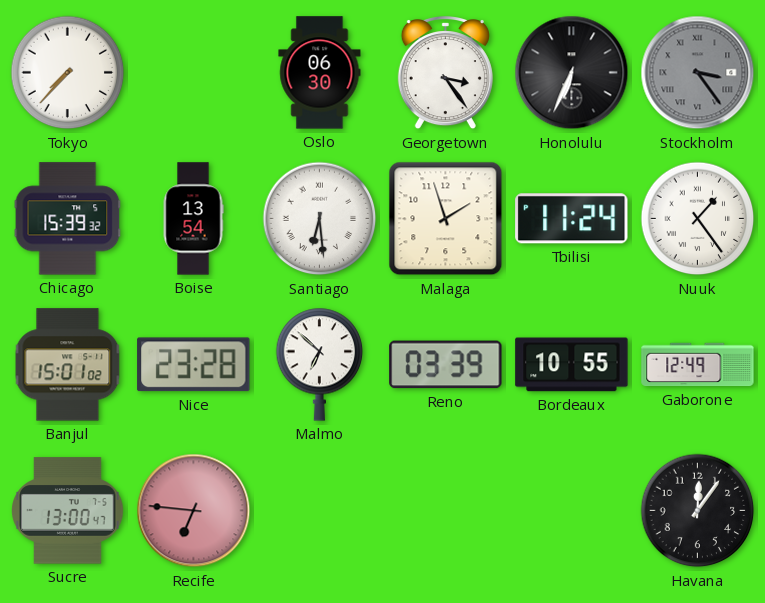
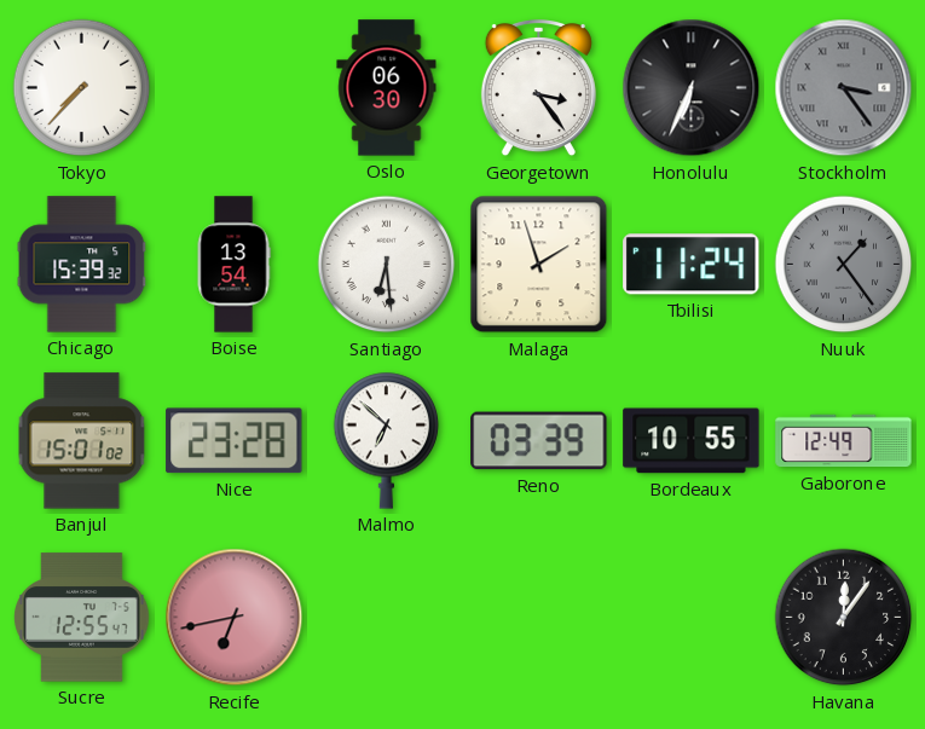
Nuuk dial: white -> grey
Sucre: 13:00 -> 12:55
Recife: 6:46 -> 6:43
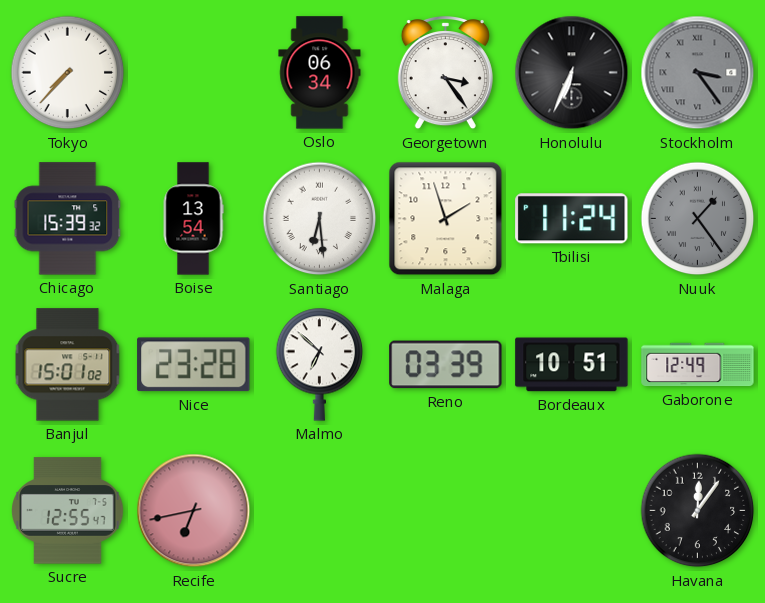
Oslo: 06:30 -> 06:34
Bordeaux: 10:55 -> 10:51
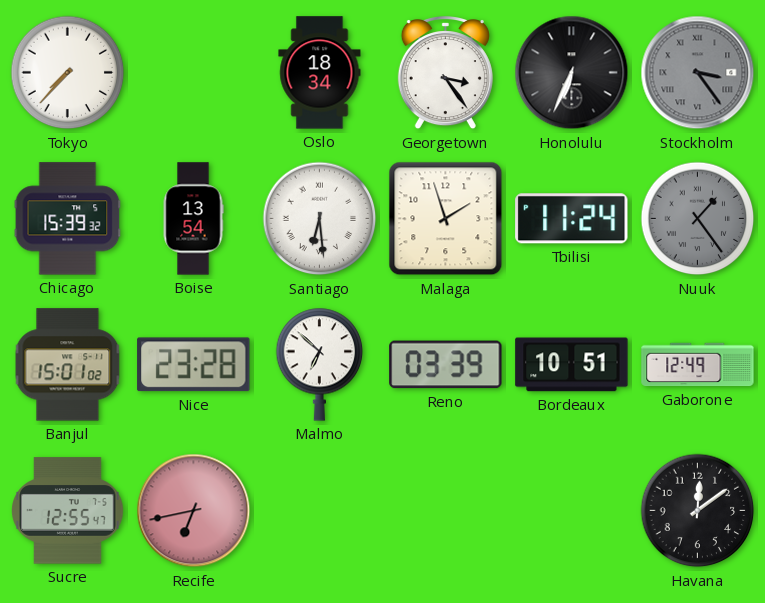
Oslo: 06:34 -> 18:34
Havana: 12:06 -> 12:09
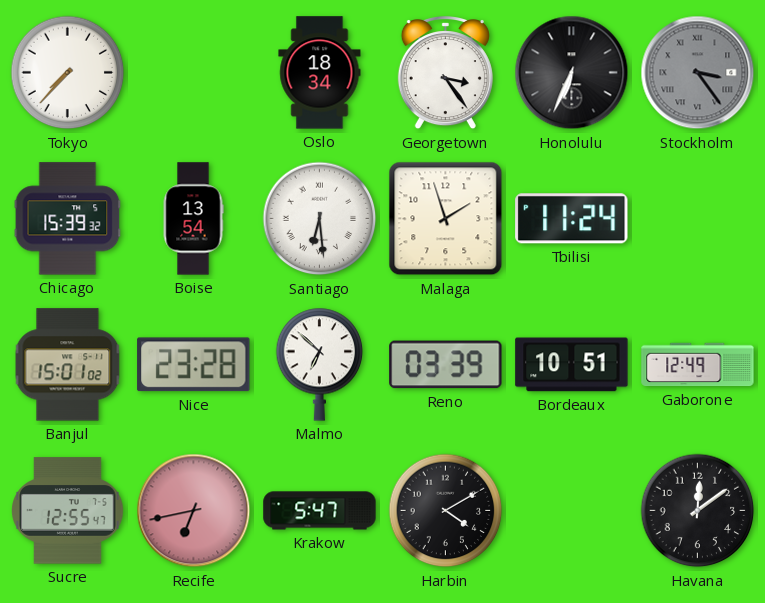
Nuuk: 1:24 -> none
Krakow: none -> 5:47
Harbin: none -> 4:10
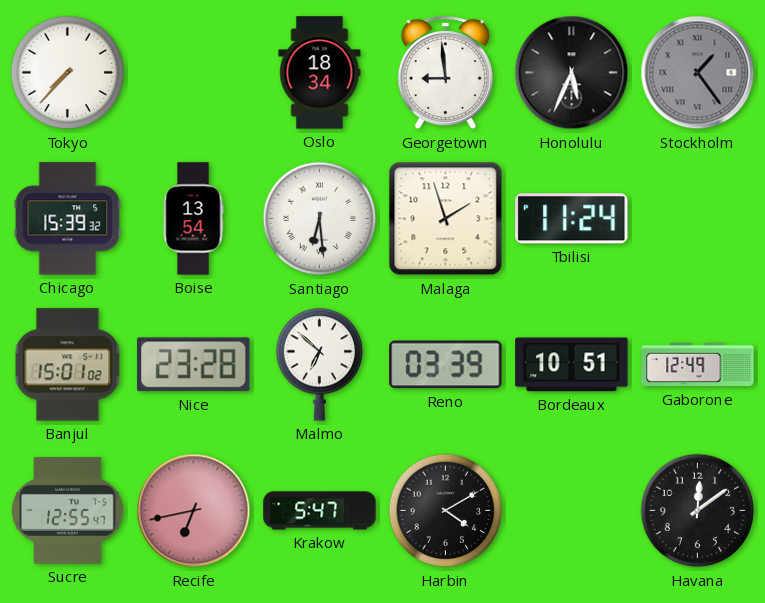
Georgetown: 3:24 -> 8:59
Honolulu: 6:34 -> 5:34
Stockholm: 3:24 -> 1:24
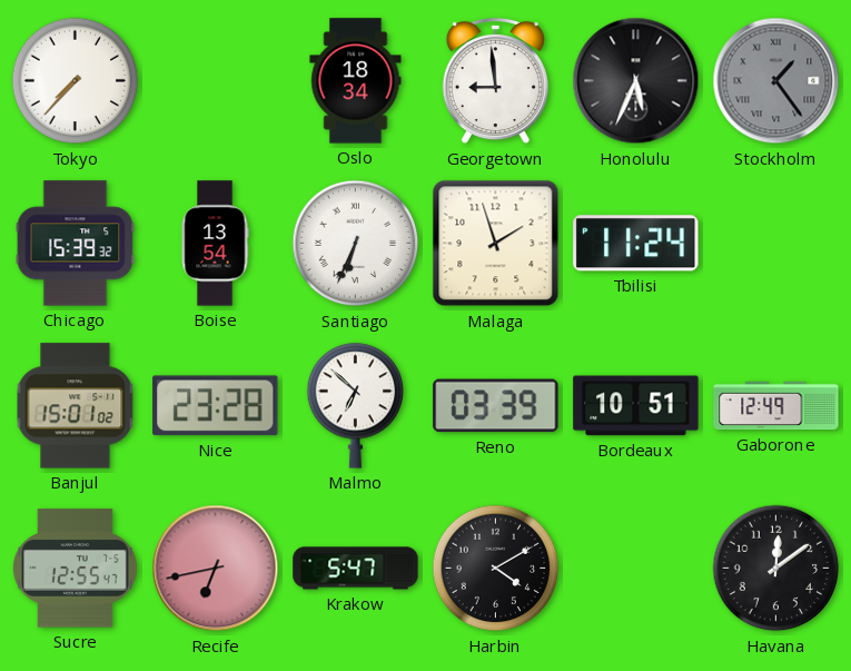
Santiago: 6:29 -> 6:34
